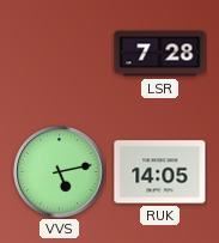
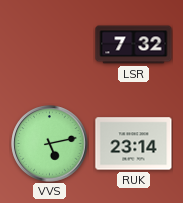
LSR: 7:28 -> 7:32
RUK: 14:05 -> 23:14
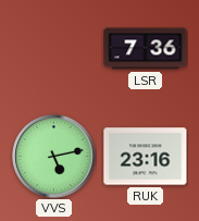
LSR: 7:32 -> 7:36
RUK: 23:14 -> 23:16
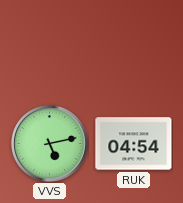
LSR: 7:36 -> none
RUK: 23:16 -> 04:54
